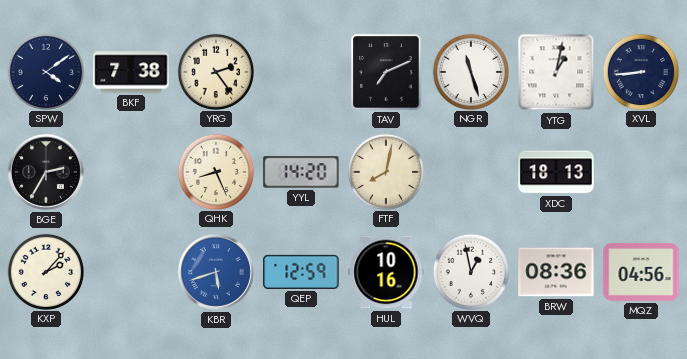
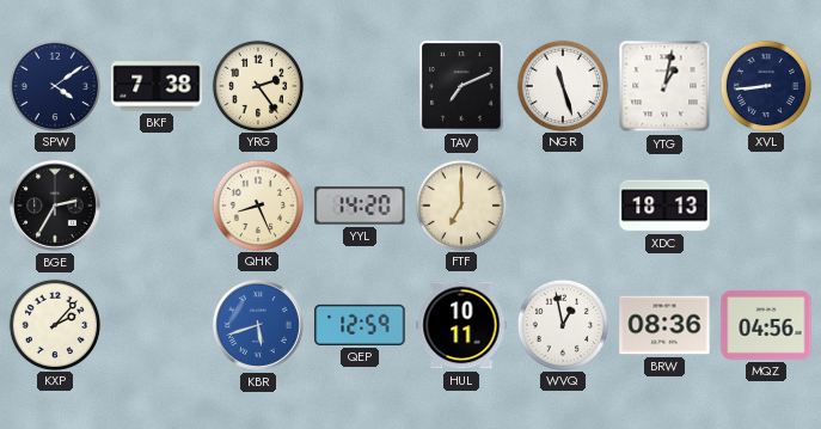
FTF: 8:02 -> 7:00
HUL: 10:16 -> 10:11
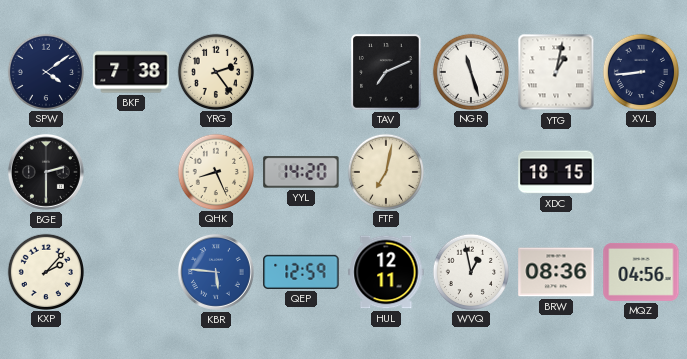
BGE: 2:35 -> 2:30
FTF: 7:00 -> 7:02
XDC: 18:13 -> 18:15
KBR: 5:42 -> 5:46
HUL: 10:11 -> 12:11
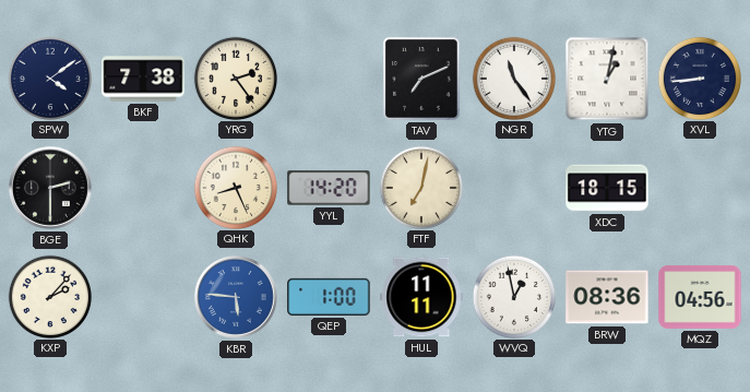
NGR: 11:27 -> 11:24
QEP: 12:59 -> 1:00
HUL: 12:11 -> 11:11
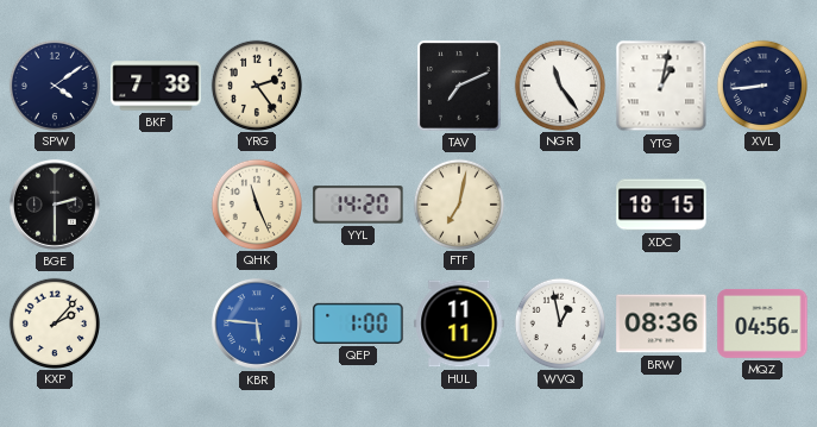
QHK: 8:26 -> 11:26
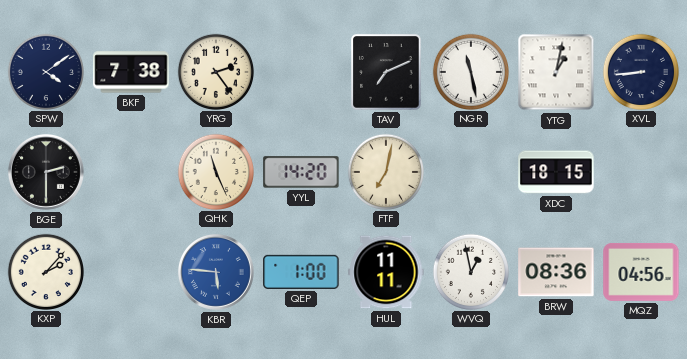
NGR: 11:24 -> 11:28
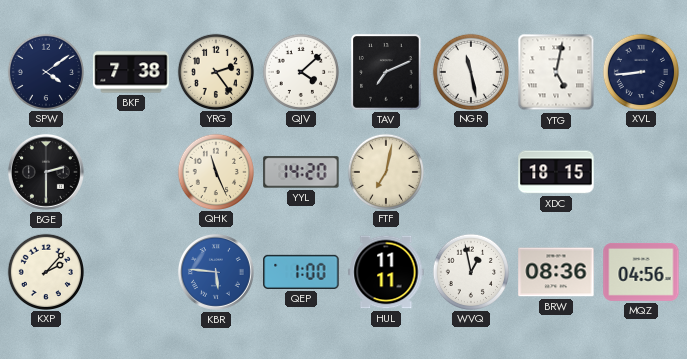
QJV: none -> 4:08
YTG: 1:02 -> 5:02
